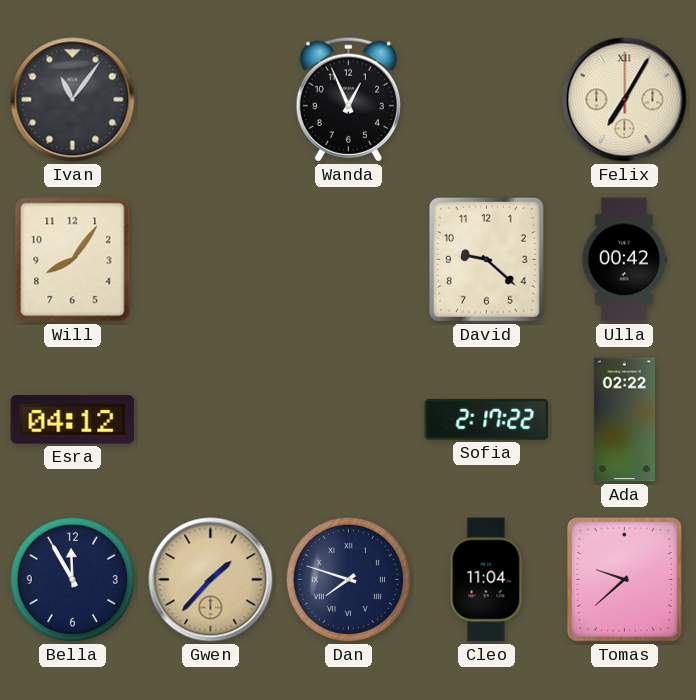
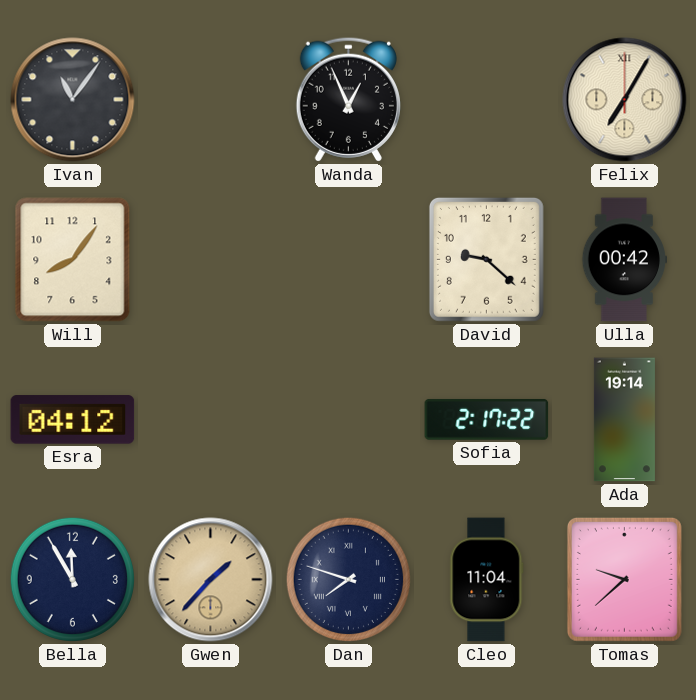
Ada: 02:22 -> 19:14
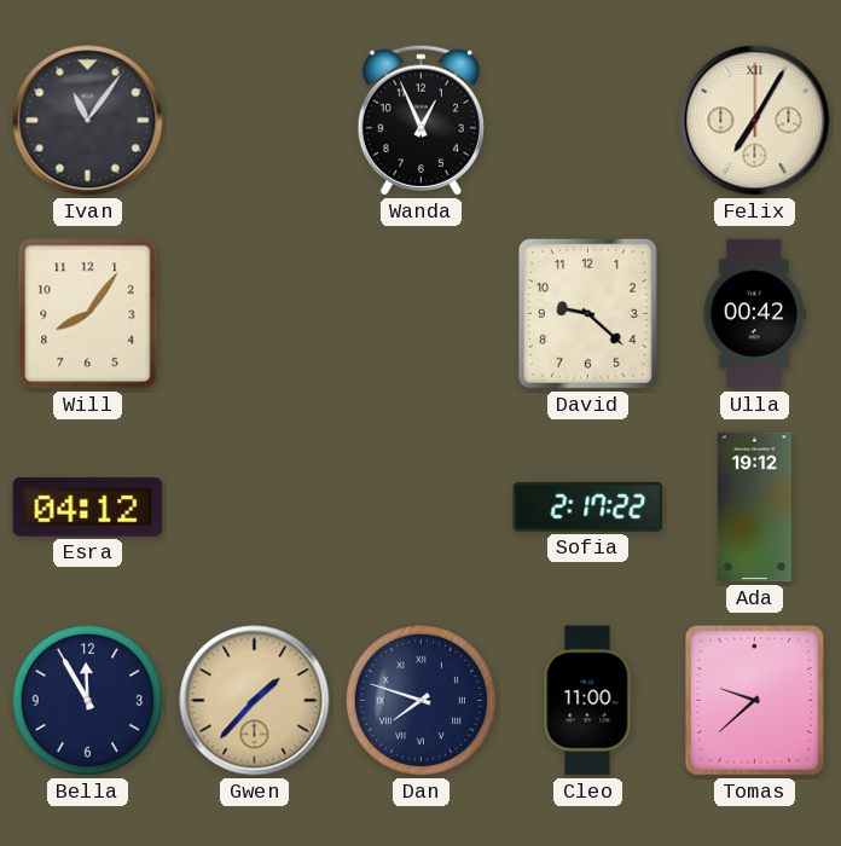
Ada: 19:14 -> 19:12
Cleo: 11:04 -> 11:00
